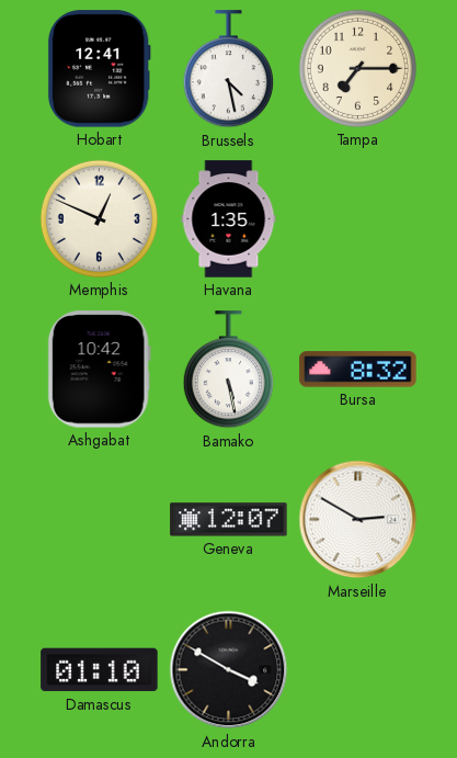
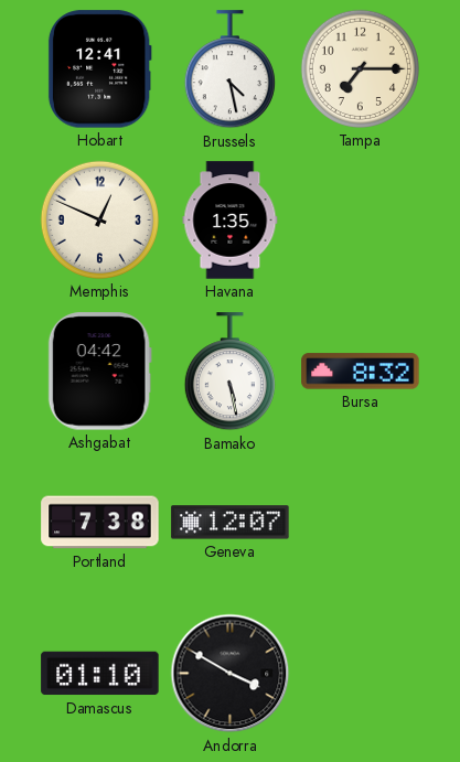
Ashgabat: 10:42 -> 04:42
Portland: none -> 7:38
Marseille: 2:50 -> none
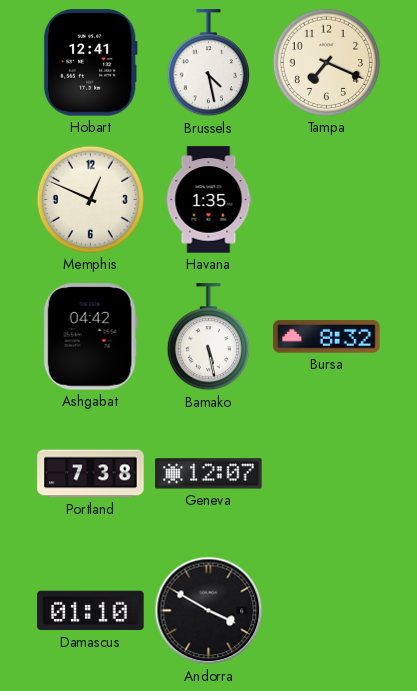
Tampa: 7:15 -> 7:19
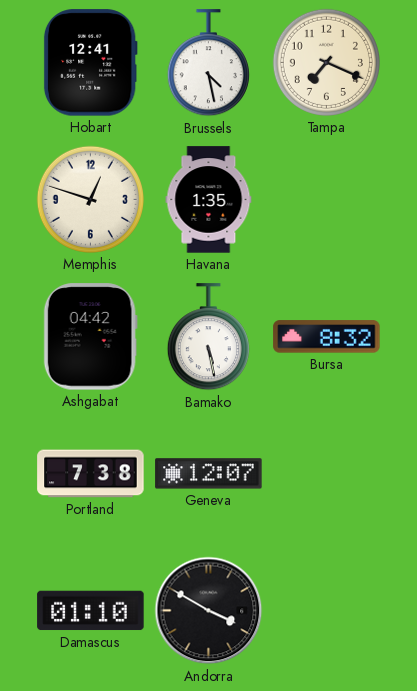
Memphis: 12:49 -> 12:48
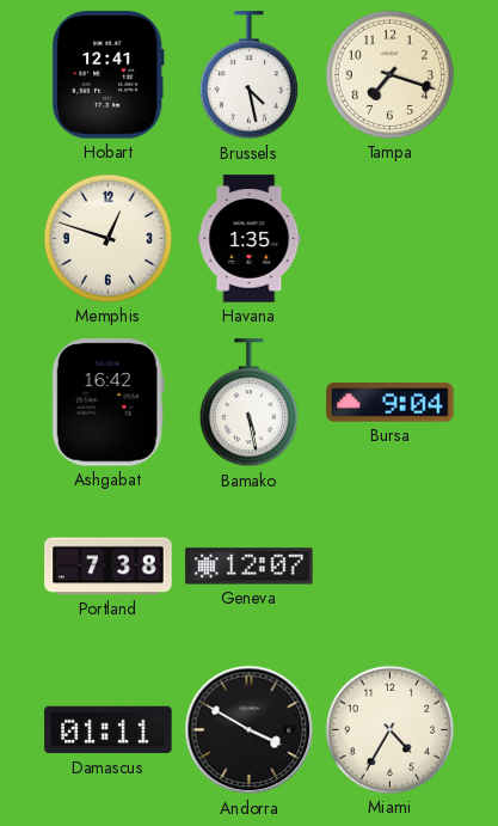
Tampa: 7:19 -> 7:18
Ashgabat: 04:42 -> 16:42
Bursa: 8:32 -> 9:04
Damascus: 01:10 -> 01:11
Miami: none -> 4:35
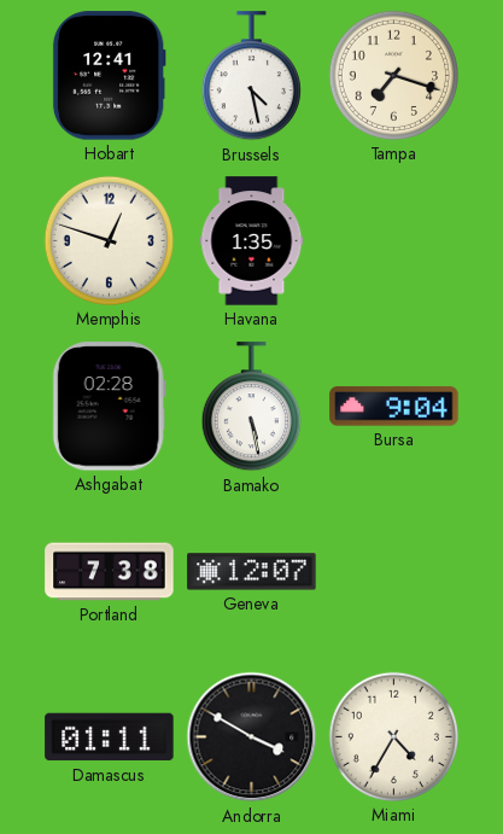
Ashgabat: 16:42 -> 02:28
